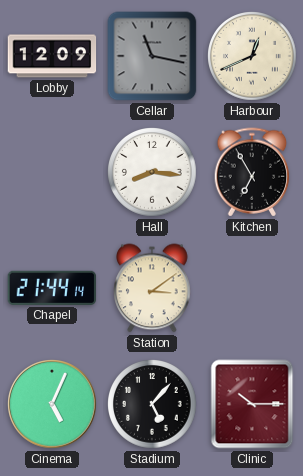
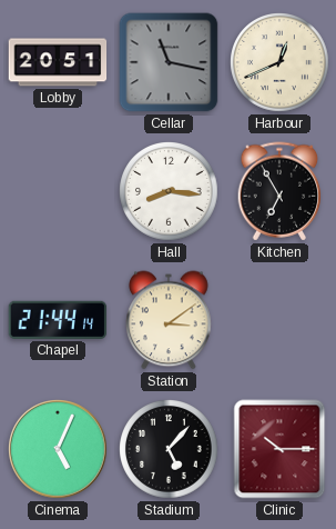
Lobby: 12:09 -> 20:51
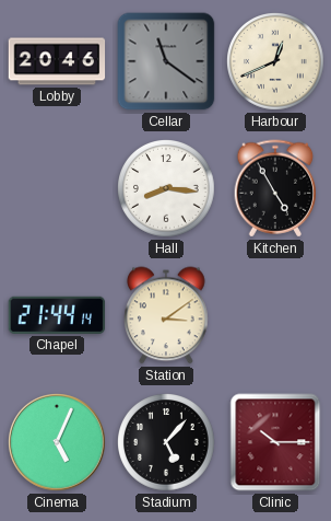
Lobby: 20:51 -> 20:46
Cellar: 11:17 -> 11:21
Kitchen: 6:55 -> 4:55
